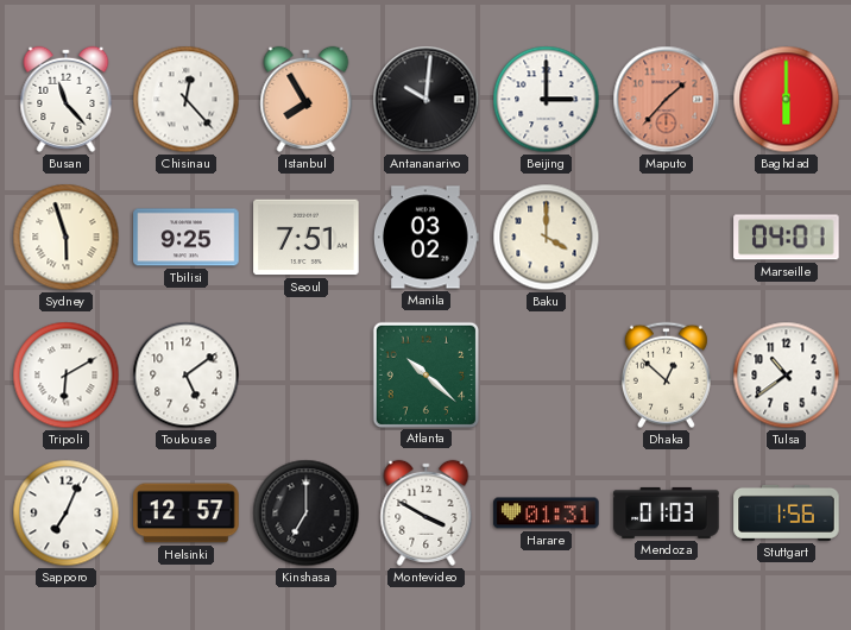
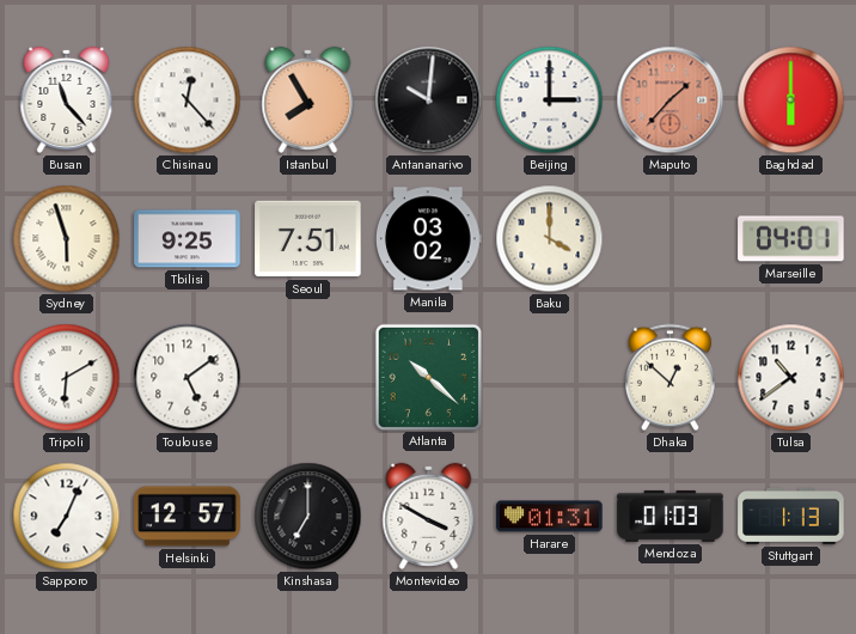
Stuttgart: 1:56 -> 1:13
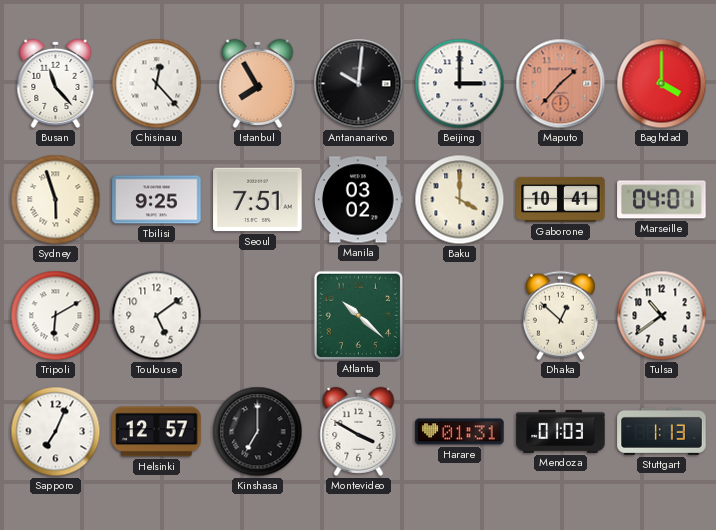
Baghdad: 6:00 -> 4:00
Gaborone: none -> 10:41
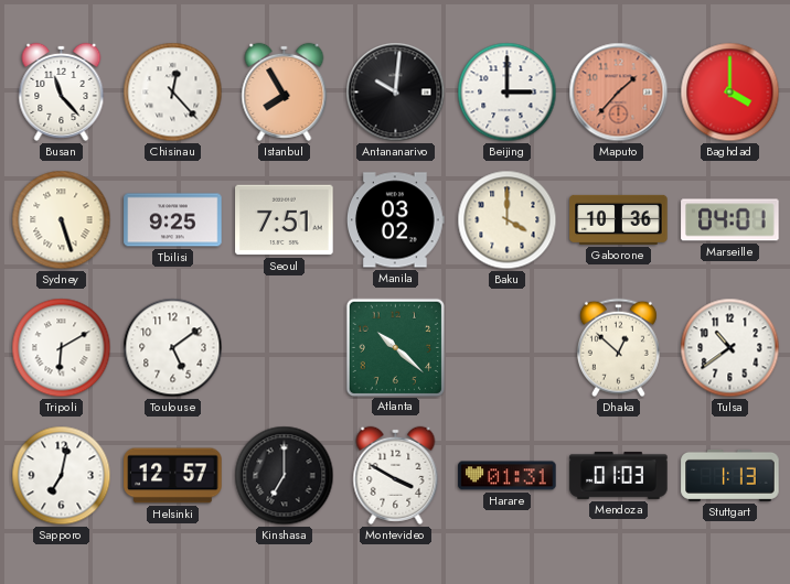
Sydney: 5:57 -> 5:27
Gaborone: 10:41 -> 10:36
Sapporo: 7:04 -> 7:02
